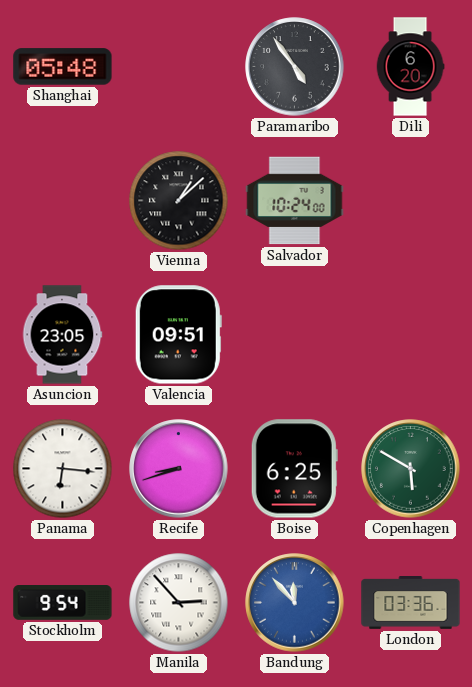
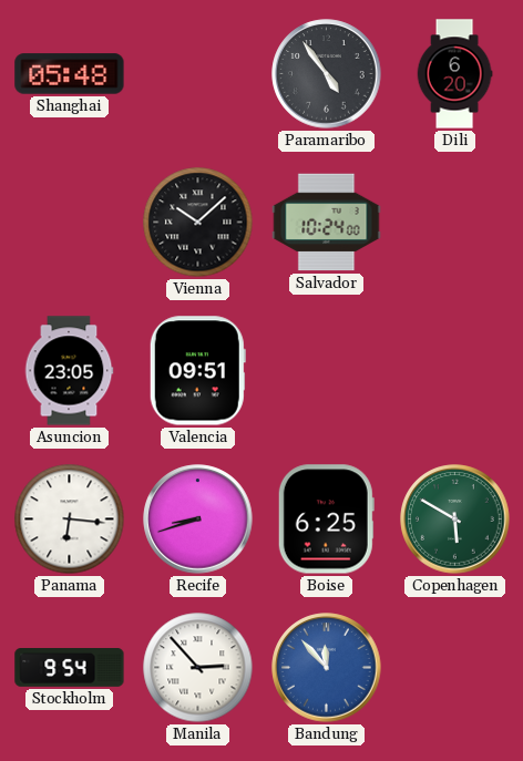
Vienna: 1:08 -> 10:08
London: 03:36 -> none
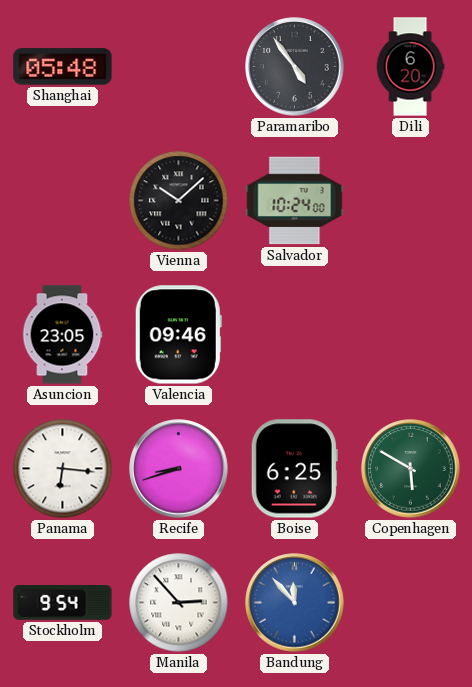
Valencia: 09:51 -> 09:46
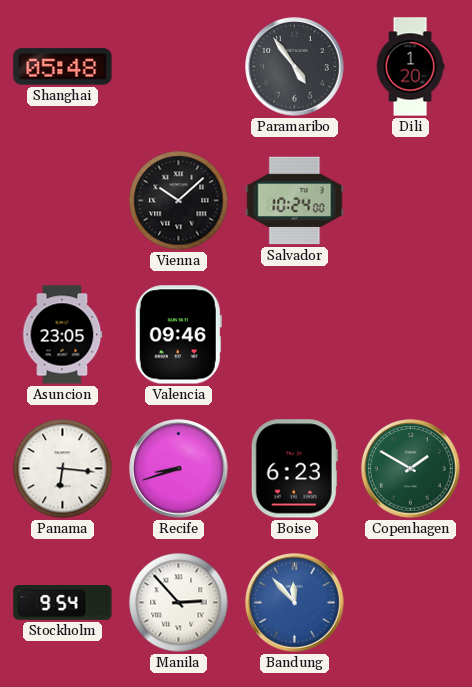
Dili: 6:20 -> 1:20
Boise: 6:25 -> 6:23
Copenhagen: 5:50 -> 1:50
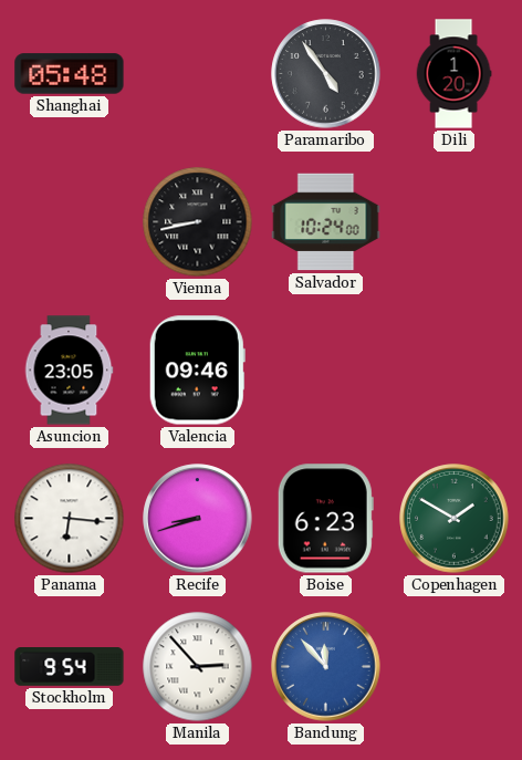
Vienna: 10:08 -> 8:43
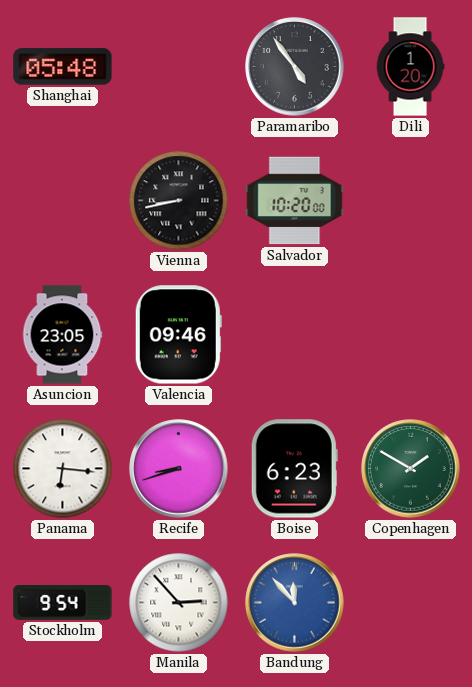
Salvador: 10:24 -> 10:20
